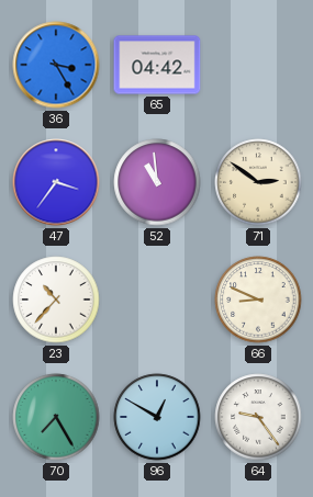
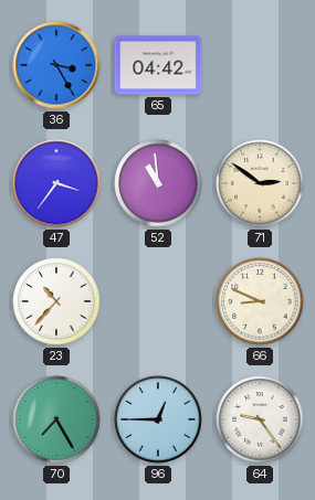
96: 12:50 -> 12:45
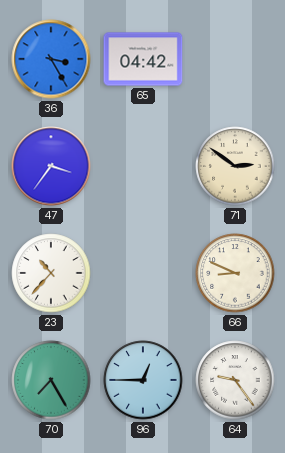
52: 10:59 -> none
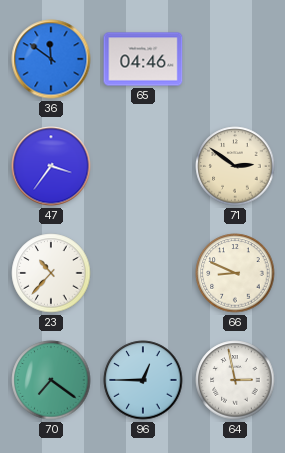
36: 3:25 -> 11:51
65: 04:42 -> 04:46
70: 7:25 -> 7:21
64: 9:24 -> 2:58
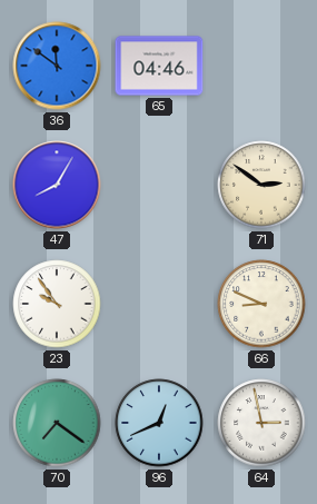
47: 3:36 -> 8:05
23: 10:37 -> 9:54
96: 12:45 -> 12:41
